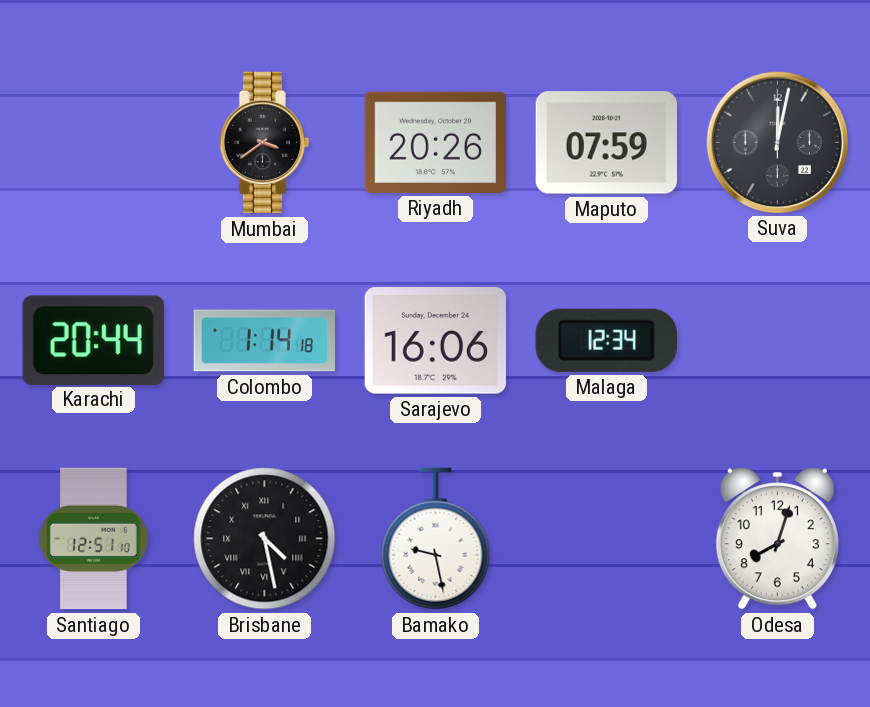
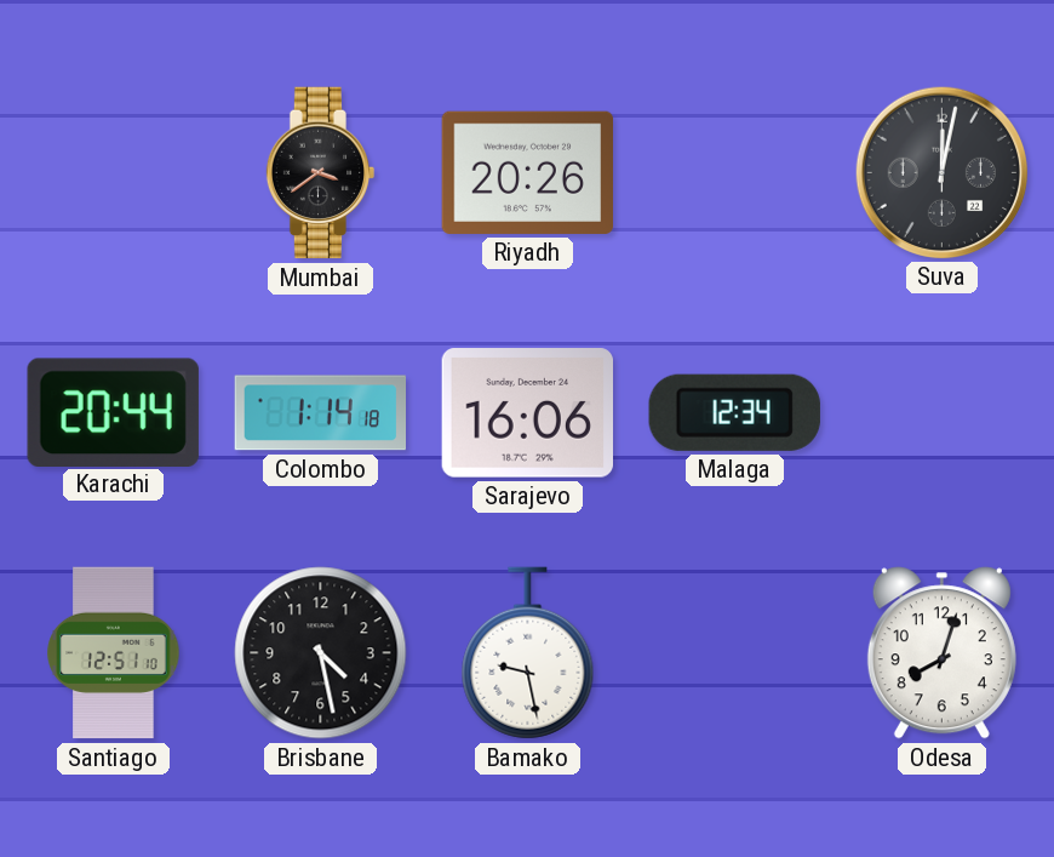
Maputo: 07:59 -> none
Brisbane numerals: Roman -> Arabic
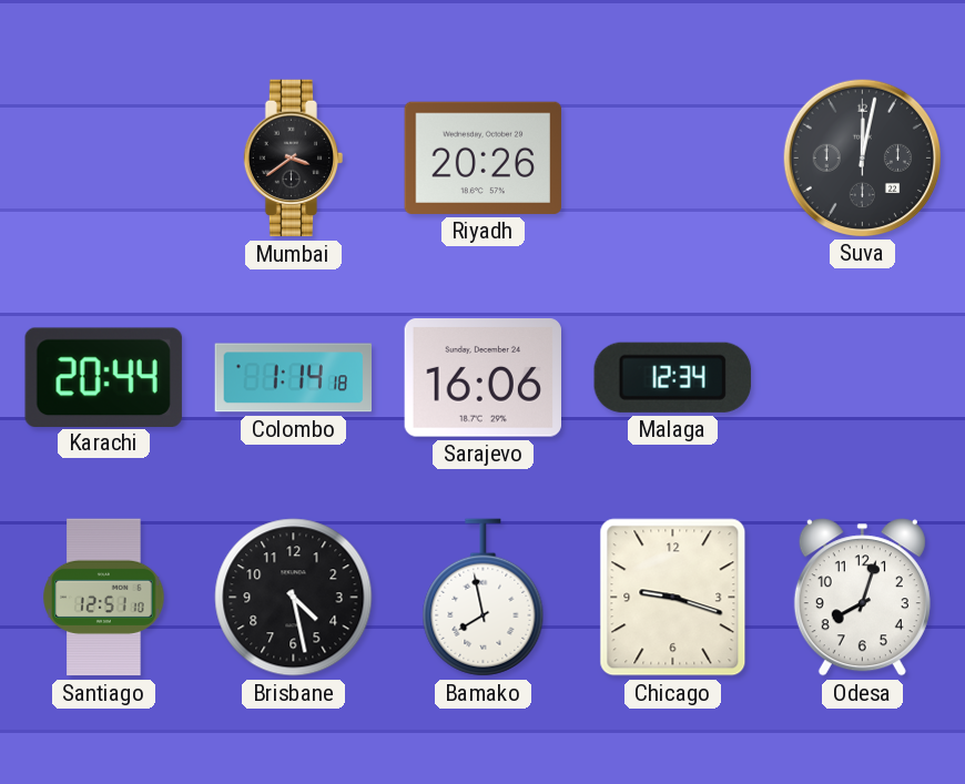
Bamako: 9:28 -> 7:58
Chicago: none -> 9:18
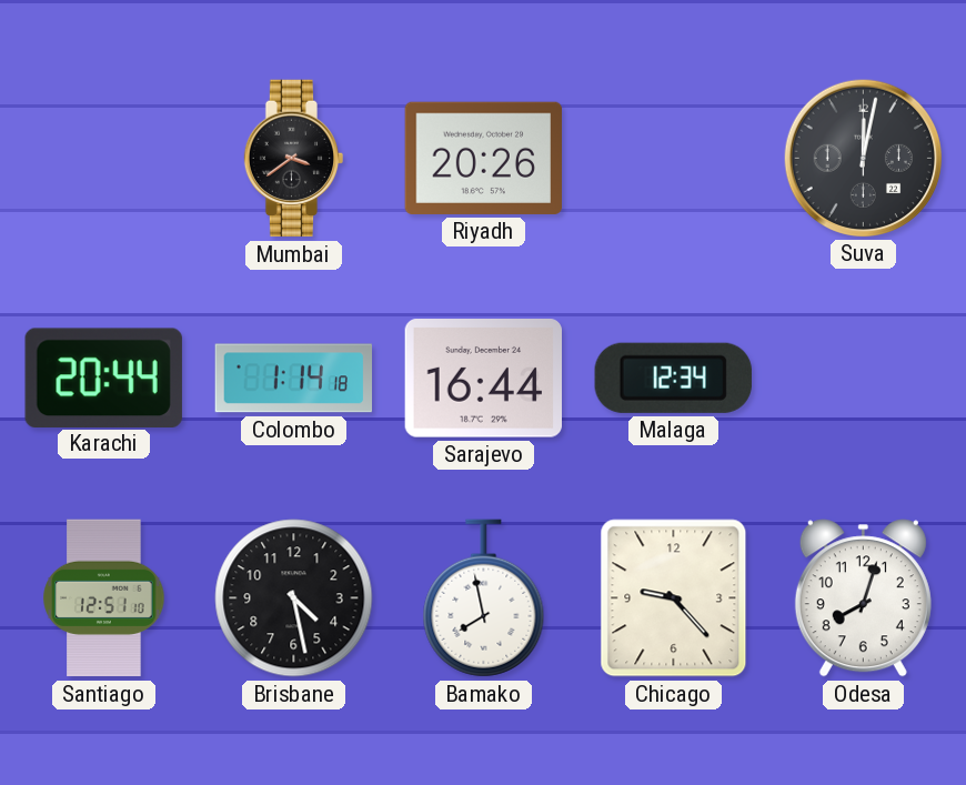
Sarajevo: 16:06 -> 16:44
Chicago: 9:18 -> 9:23
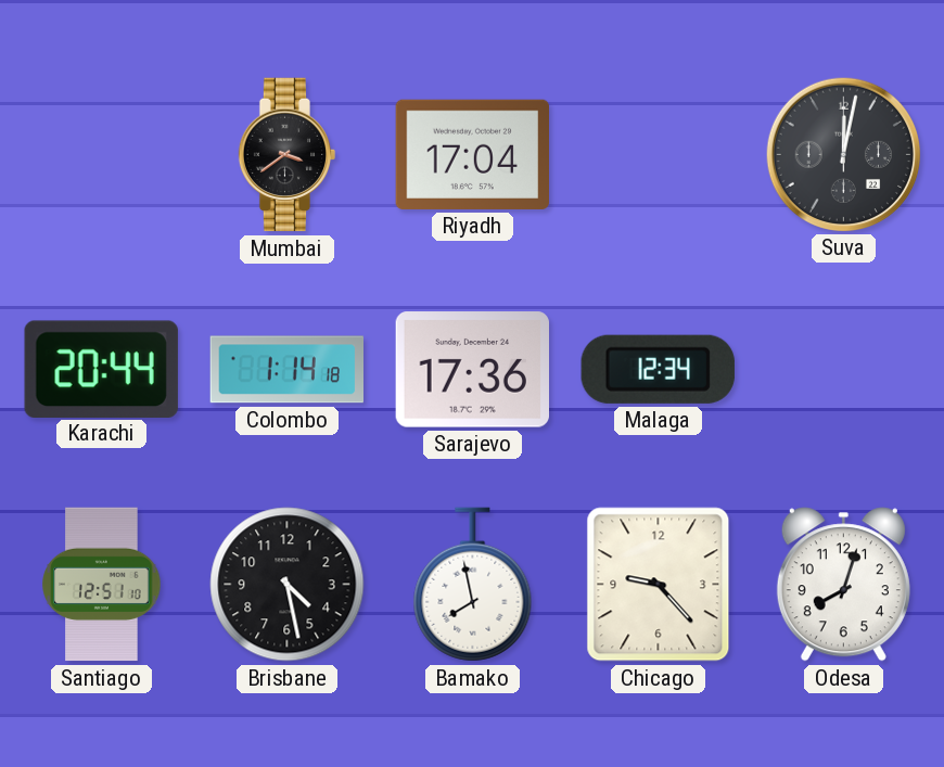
Riyadh: 20:26 -> 17:04
Sarajevo: 16:44 -> 17:36
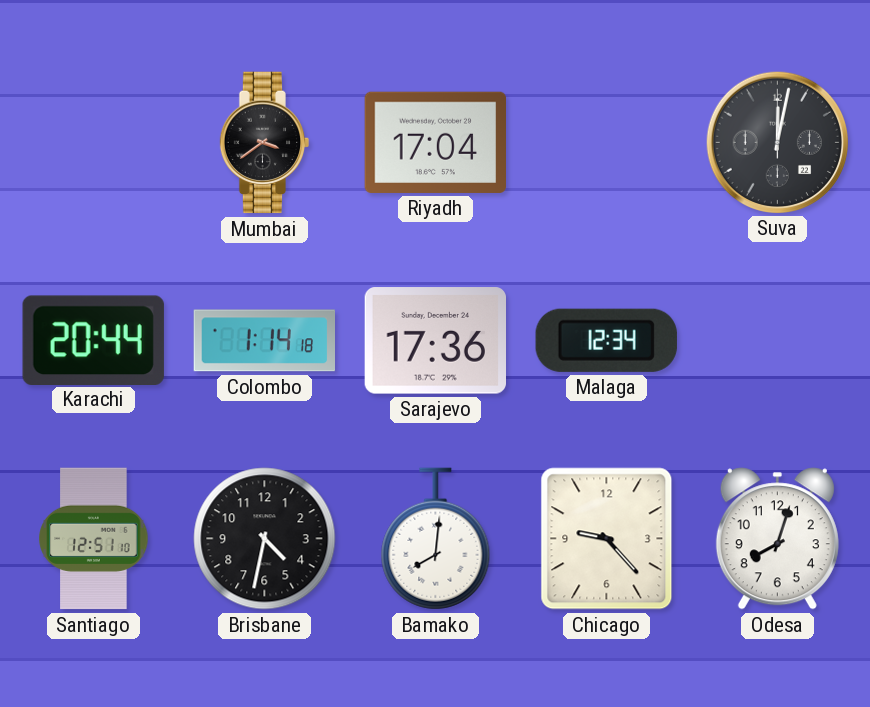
Brisbane: 4:28 -> 4:32
Bamako: 7:58 -> 8:01
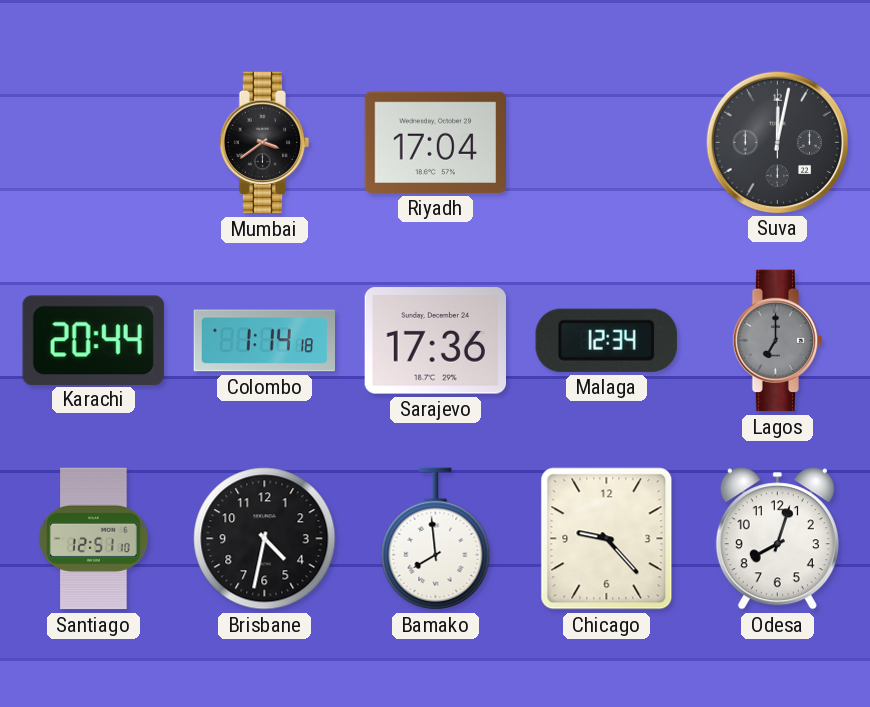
Lagos: none -> 7:00
Bamako: 8:01 -> 7:59
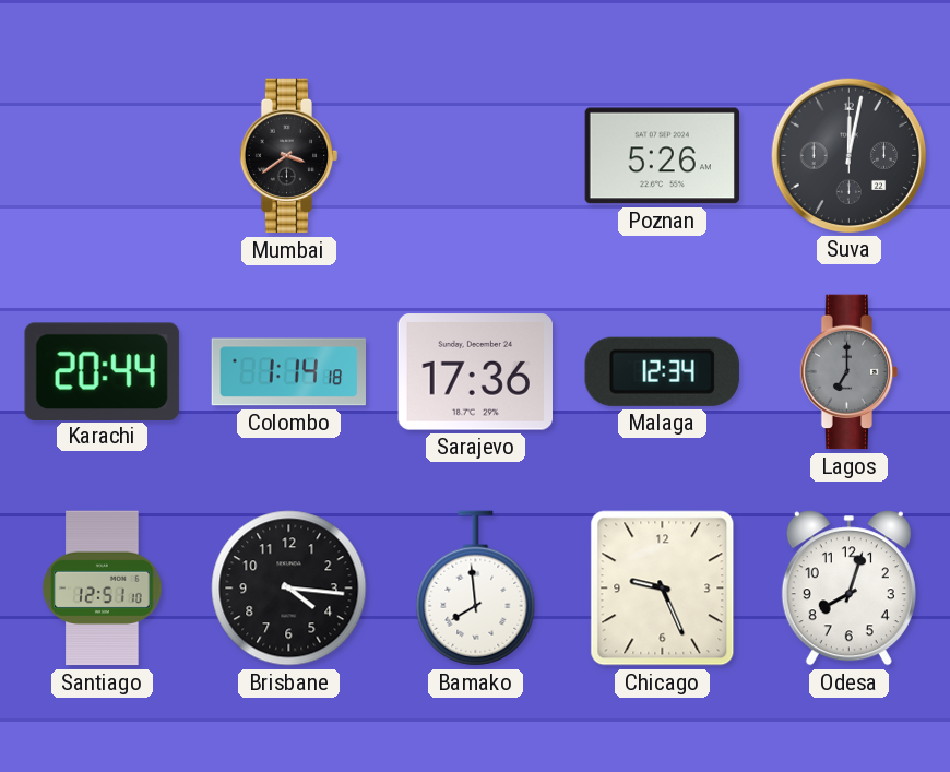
Riyadh: 17:04 -> none
Poznan: none -> 5:26
Brisbane: 4:32 -> 4:16
Chicago: 9:23 -> 9:26
